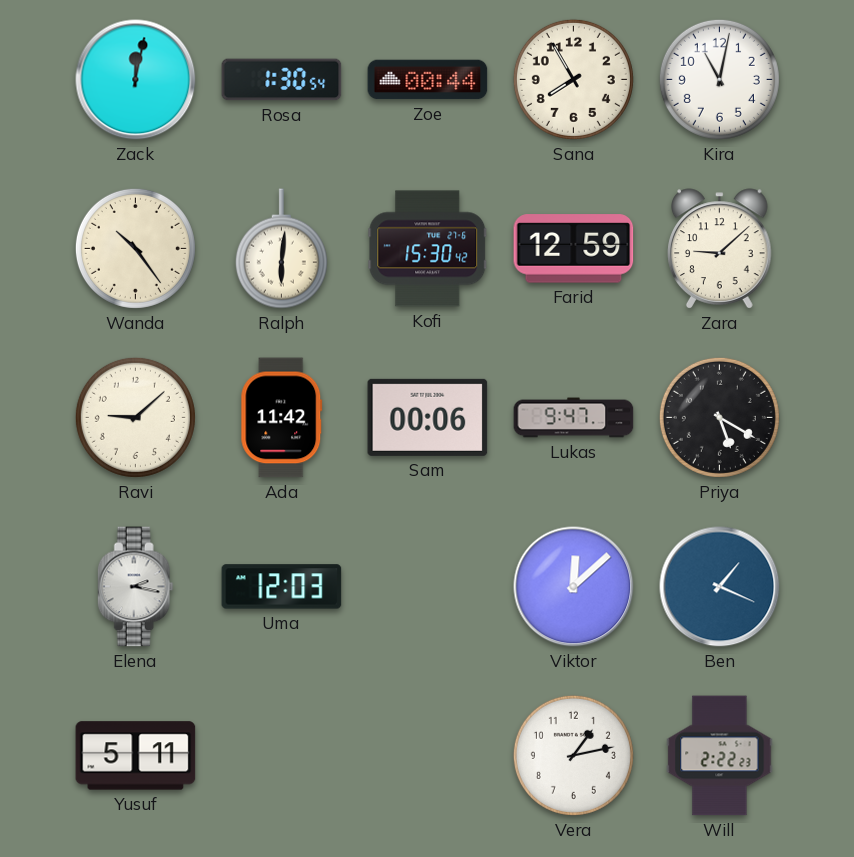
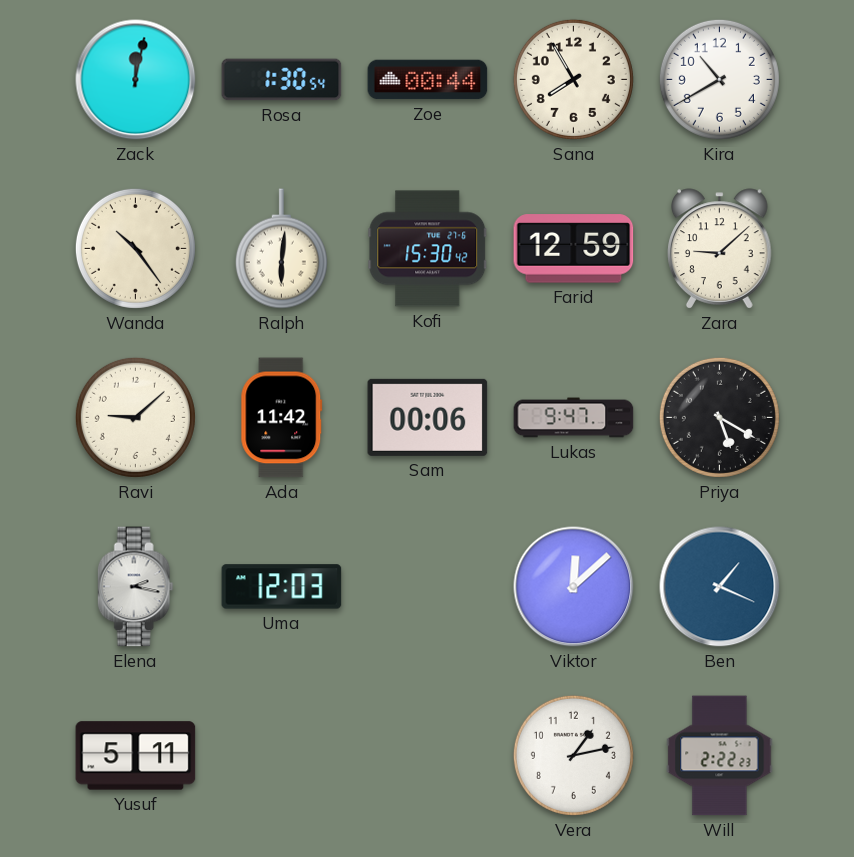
Kira: 11:02 -> 10:40
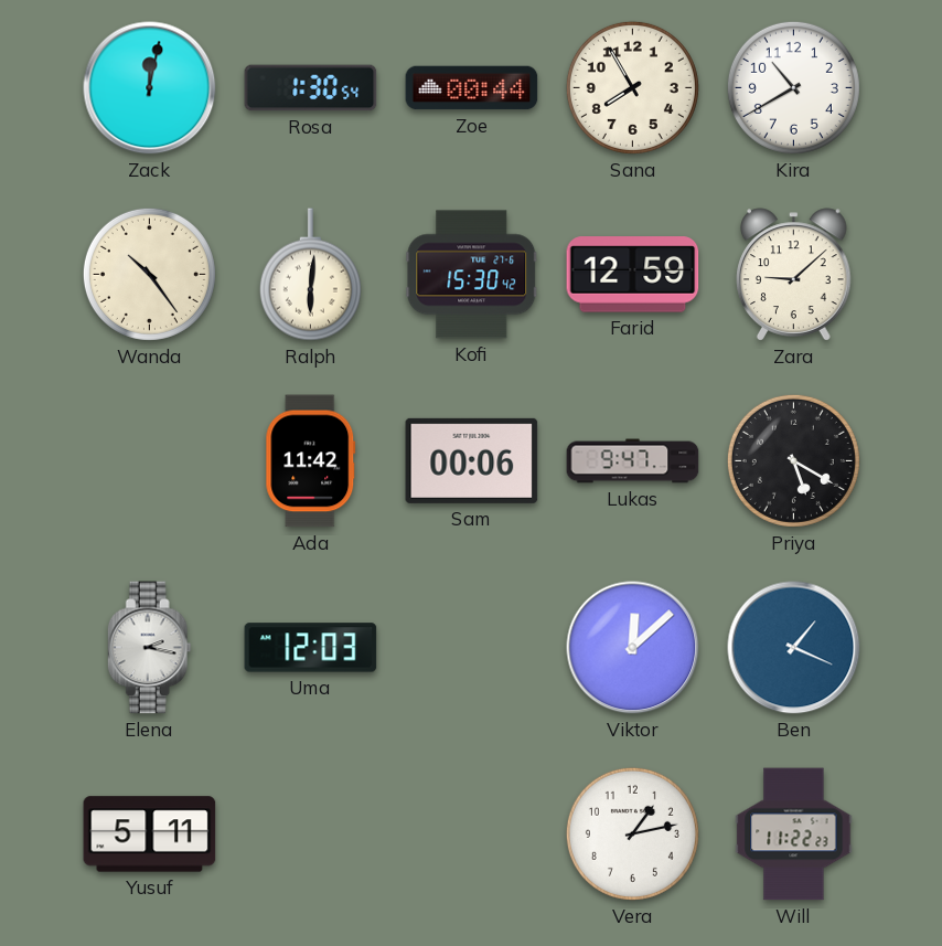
Ravi: 9:08 -> none
Will: 2:22 -> 11:22
